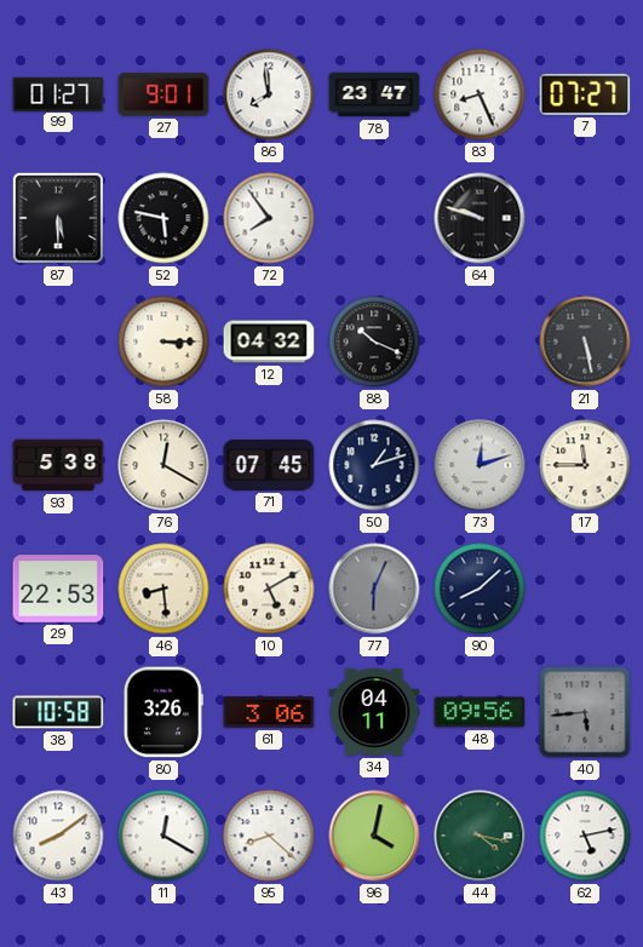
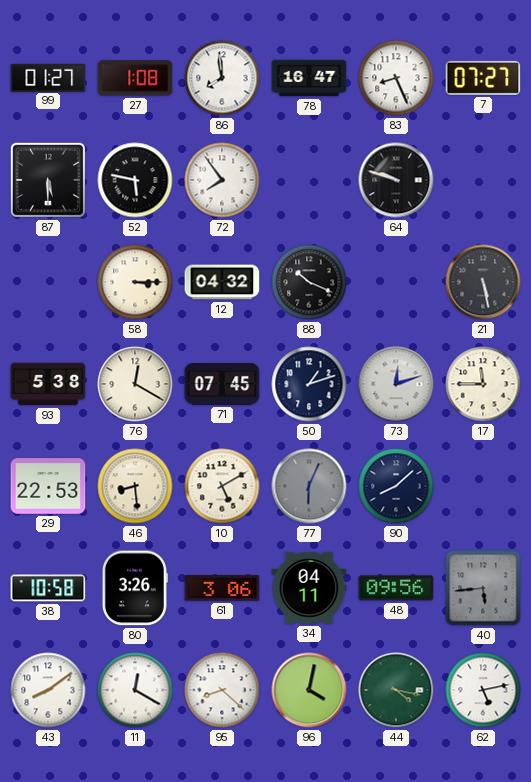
27: 9:01 -> 1:08
78: 23:47 -> 16:47
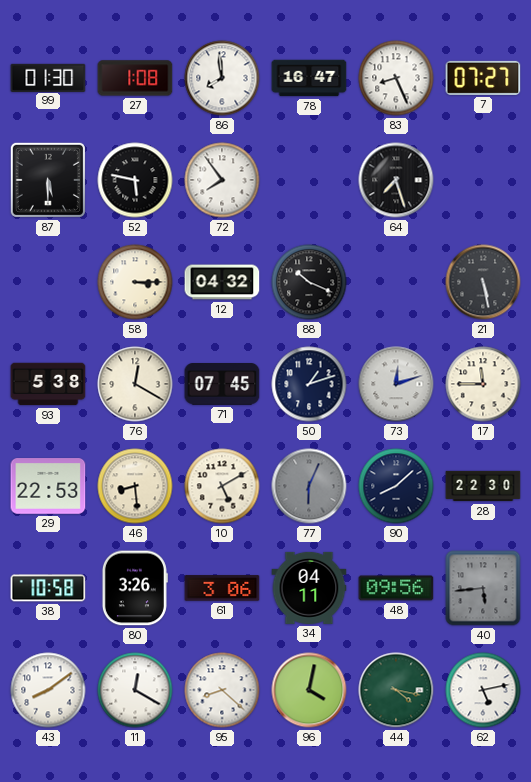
99: 01:27 -> 01:30
64: 9:48 -> 7:27
28: none -> 22:30
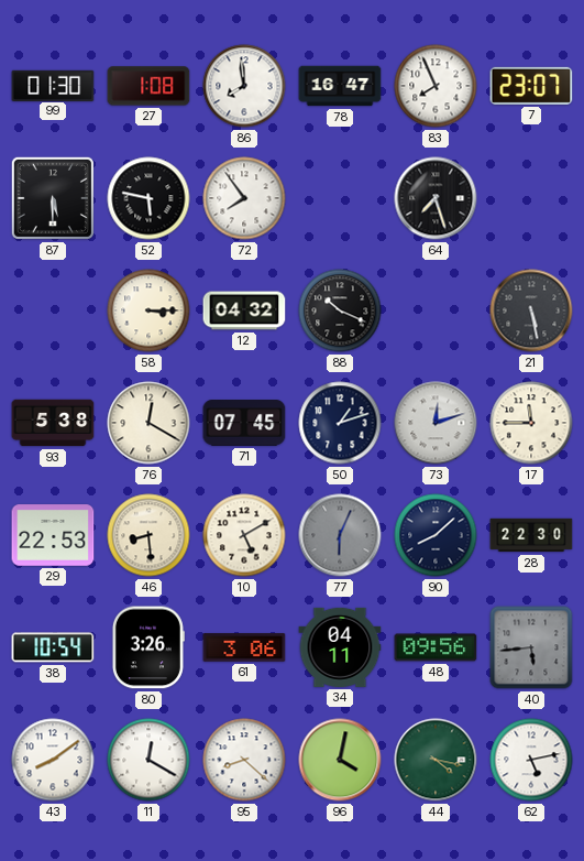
83: 8:26 -> 7:56
7: 07:27 -> 23:07
38: 10:58 -> 10:54
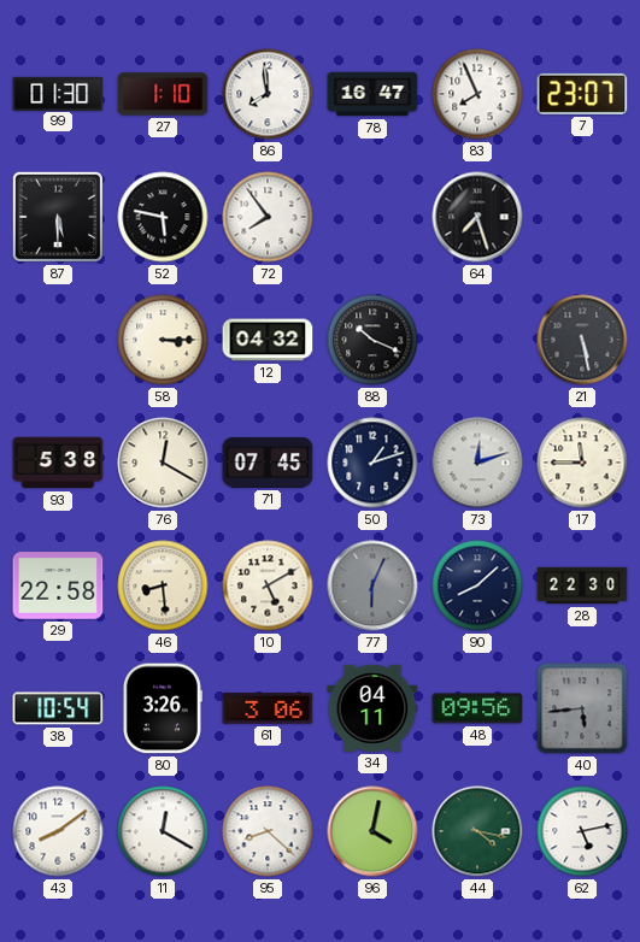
27: 1:08 -> 1:10
29: 22:53 -> 22:58
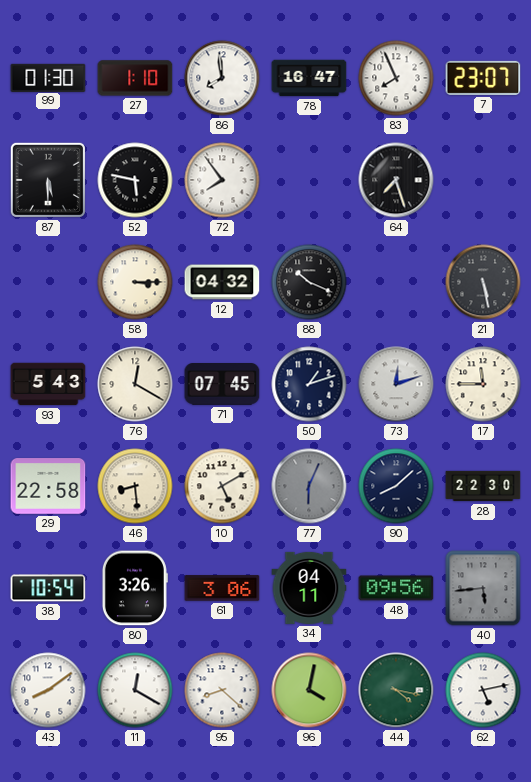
93: 5:38 -> 5:43
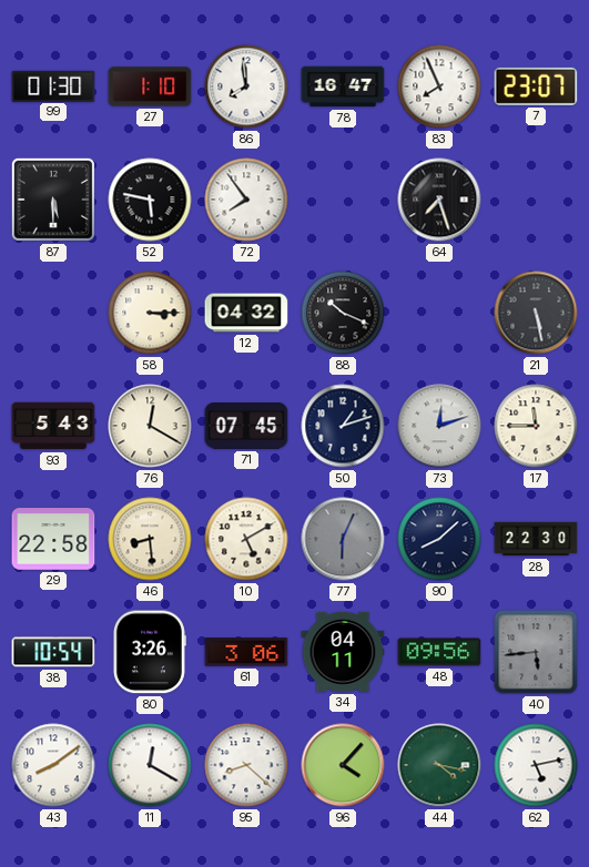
96: 4:02 -> 4:07
